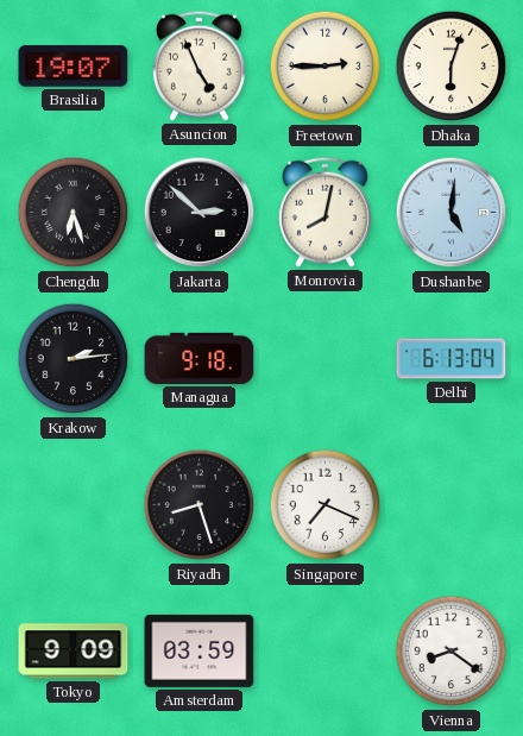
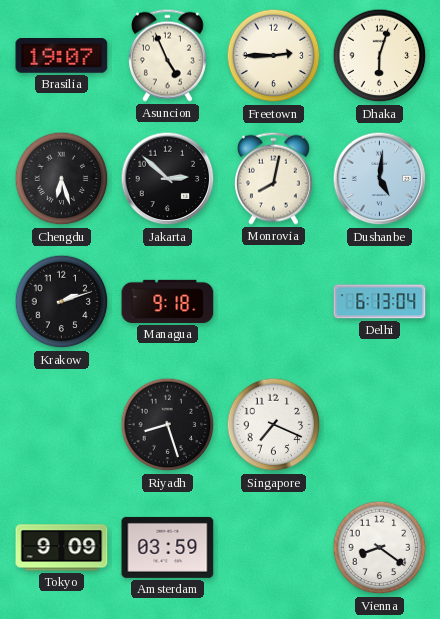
Krakow: 2:14 -> 2:12
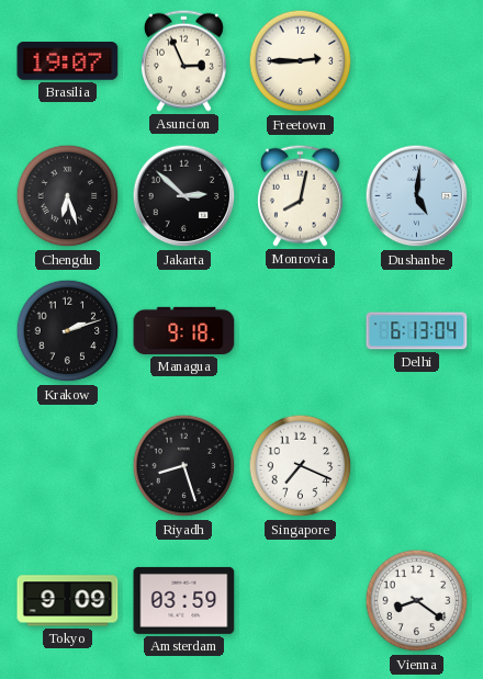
Asuncion: 4:56 -> 2:56
Dhaka: 6:03 -> none
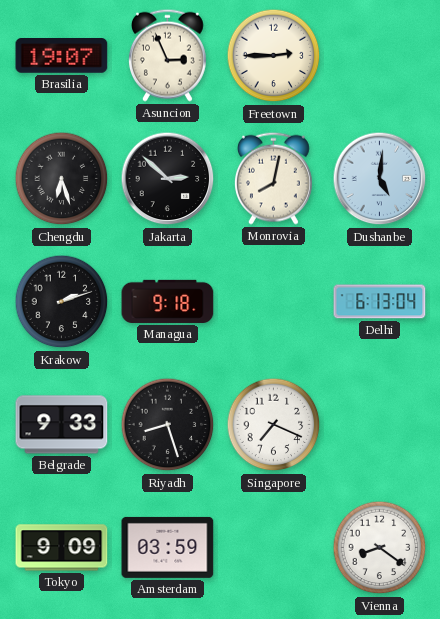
Belgrade: none -> 9:33
